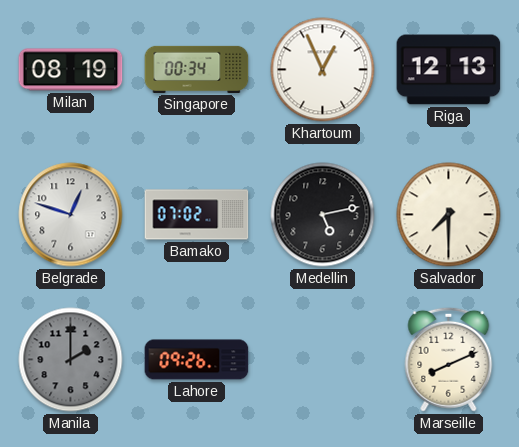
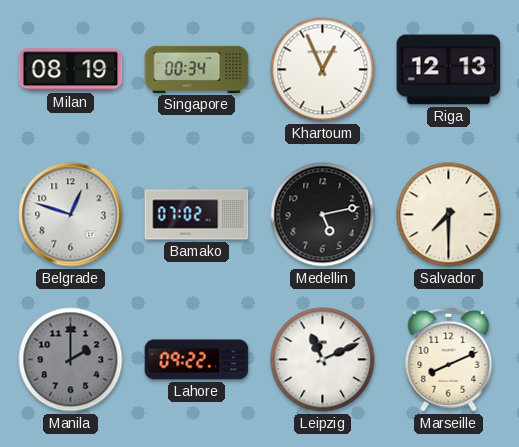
Lahore: 09:26 -> 09:22
Leipzig: none -> 11:11
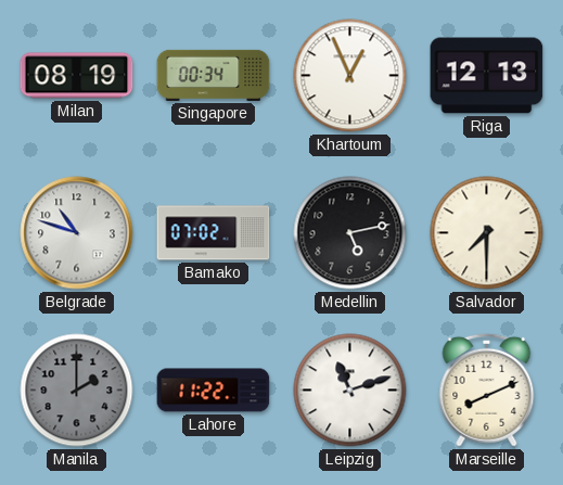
Belgrade: 12:48 -> 10:48
Lahore: 09:22 -> 11:22
Leipzig: 11:11 -> 11:12
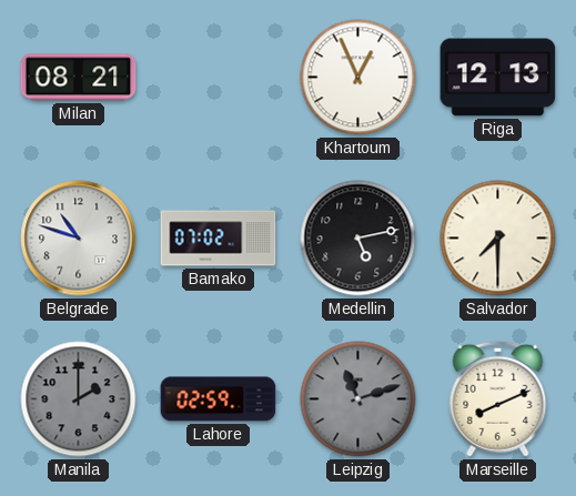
Milan: 08:19 -> 08:21
Singapore: 00:34 -> none
Lahore: 11:22 -> 02:59
Leipzig dial: white -> grey
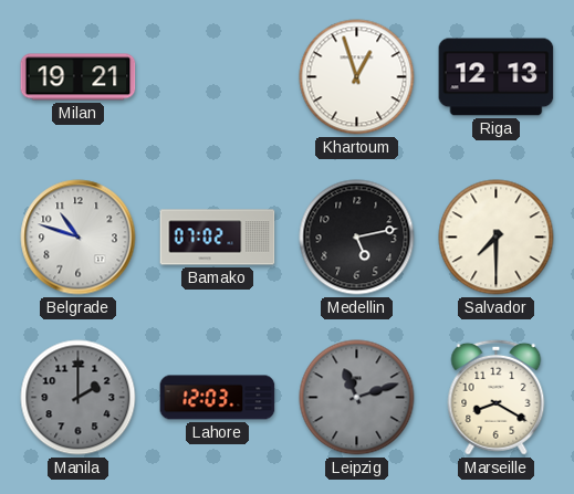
Milan: 08:21 -> 19:21
Khartoum: 12:56 -> 12:57
Lahore: 02:59 -> 12:03
Marseille: 8:11 -> 8:20
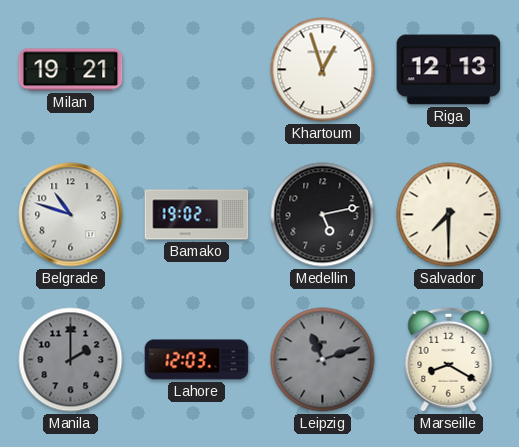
Bamako: 07:02 -> 19:02
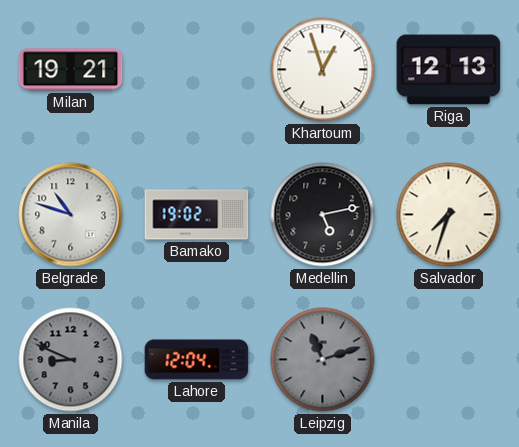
Salvador: 7:30 -> 7:33
Manila: 2:00 -> 8:49
Lahore: 12:03 -> 12:04
Marseille: 8:20 -> none
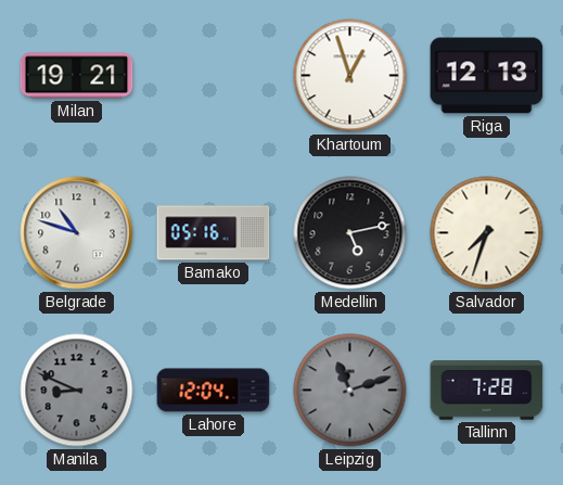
Bamako: 19:02 -> 05:16
Tallinn: none -> 7:28
